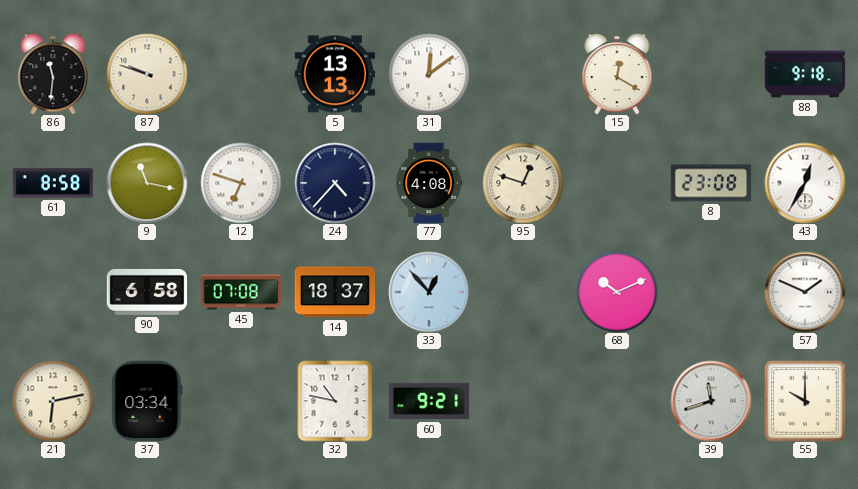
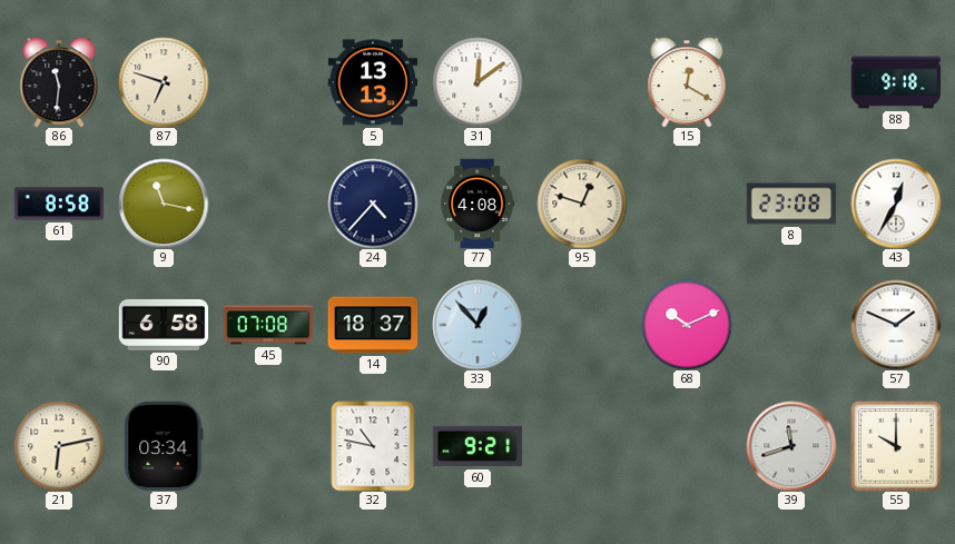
87: 9:48 -> 6:48
12: 6:48 -> none
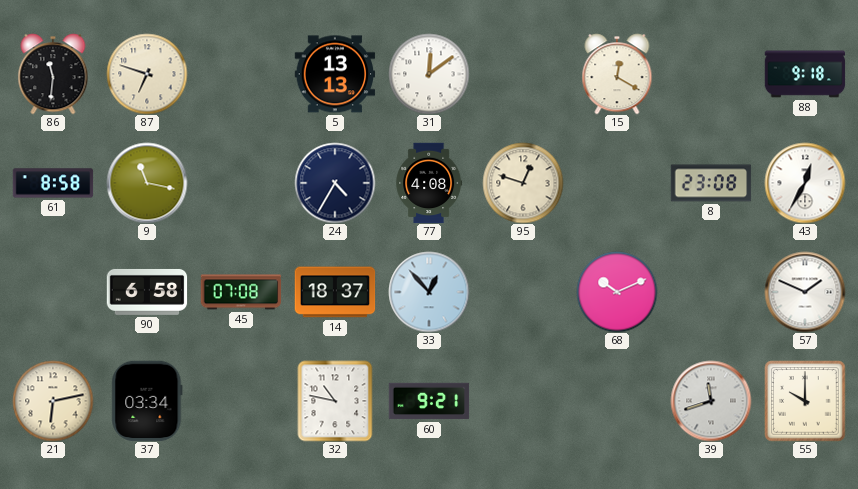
24: 4:37 -> 4:35
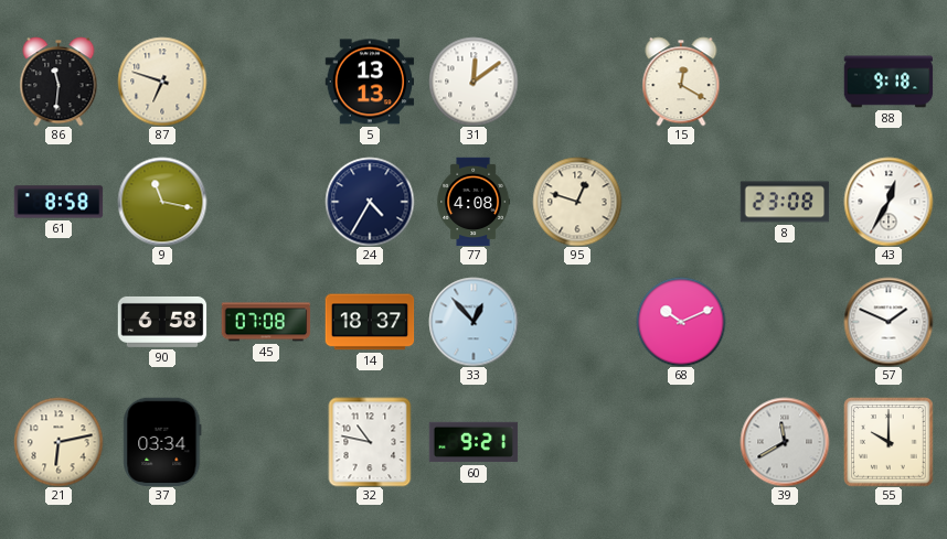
39: 11:42 -> 11:40
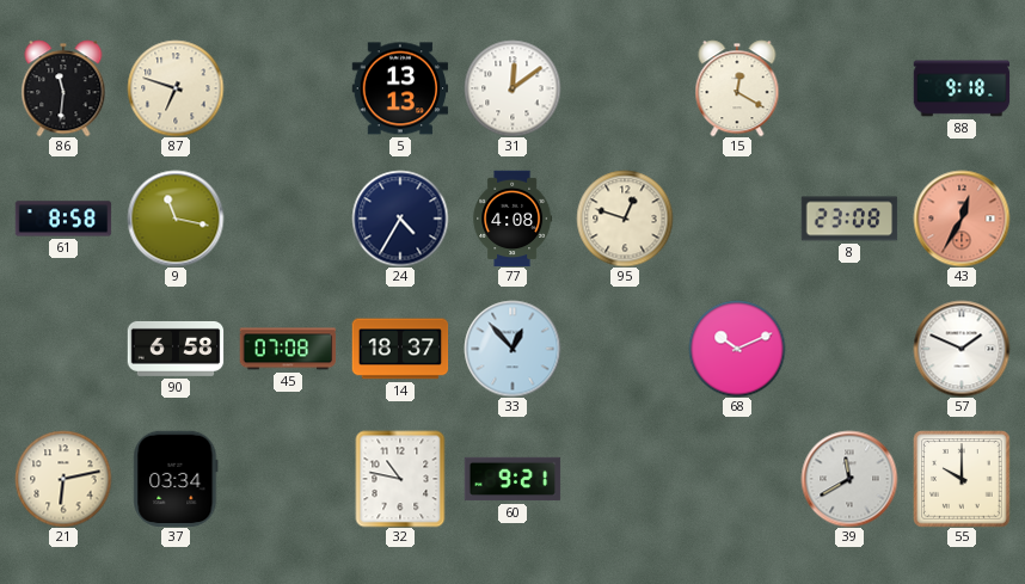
43 dial: white -> salmon
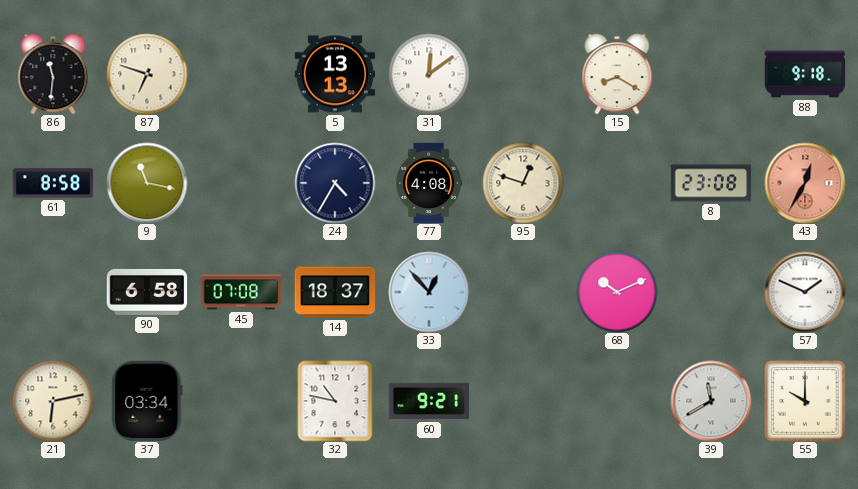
15: 12:20 -> 8:20
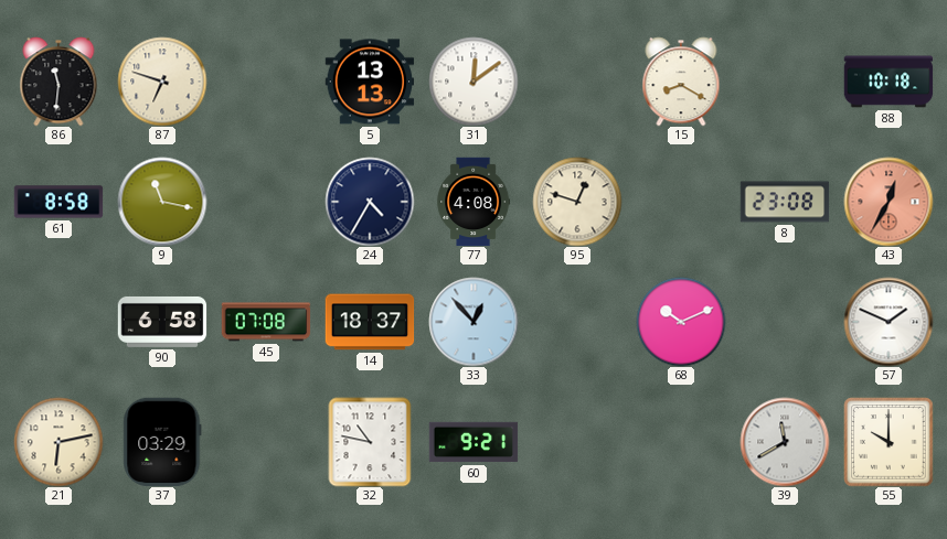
88: 9:18 -> 10:18
37: 03:34 -> 03:29
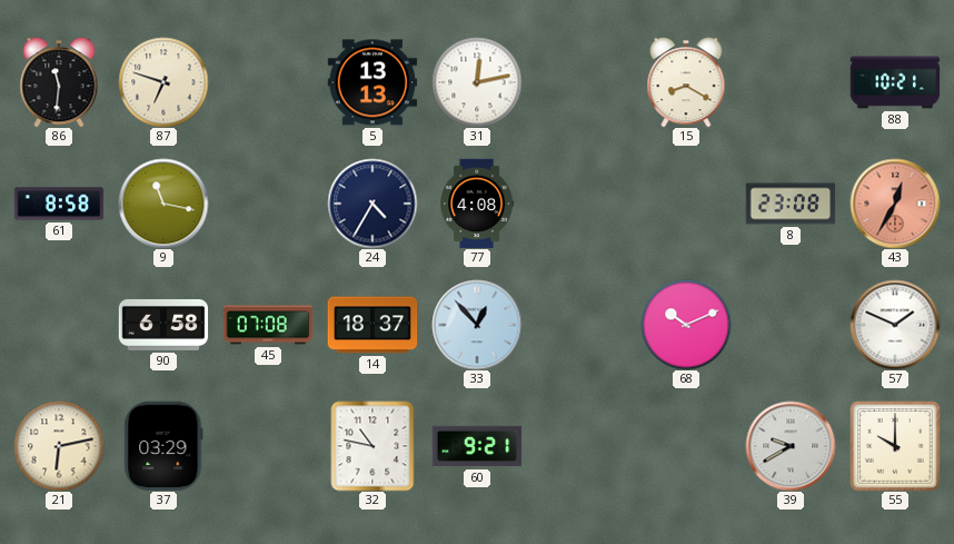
31: 12:09 -> 12:13
88: 10:18 -> 10:21
95: 12:48 -> none
39: 11:40 -> 9:40
